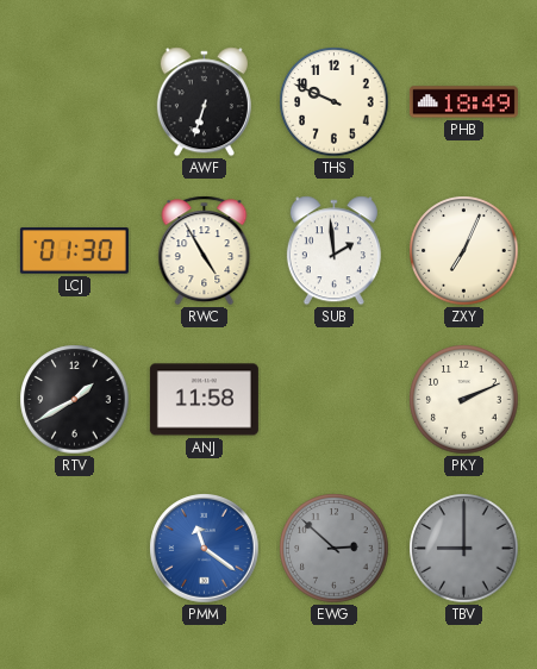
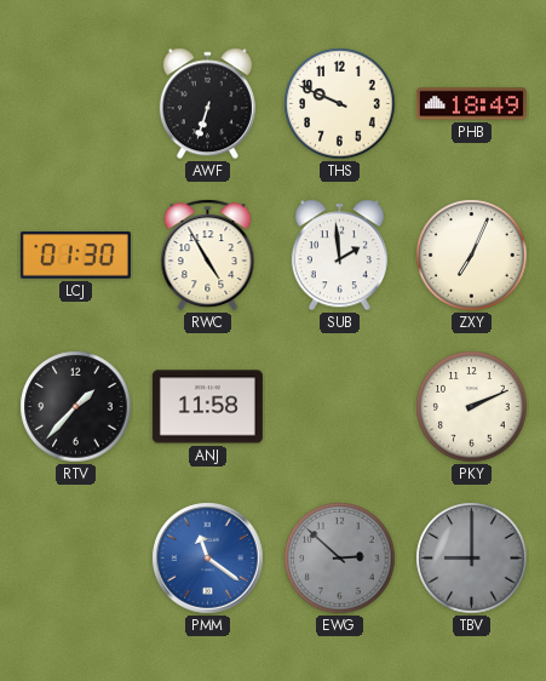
RTV: 1:40 -> 1:37
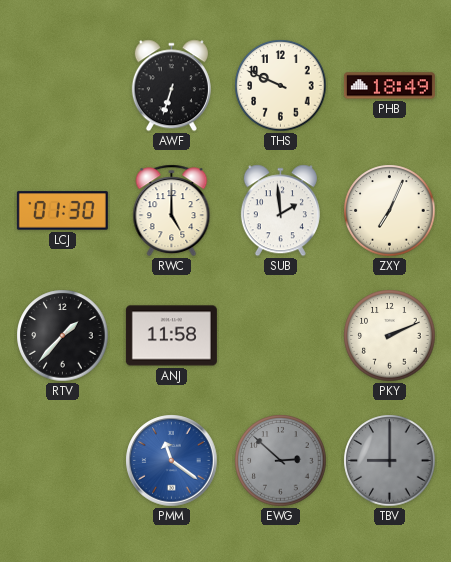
RWC: 4:55 -> 5:00
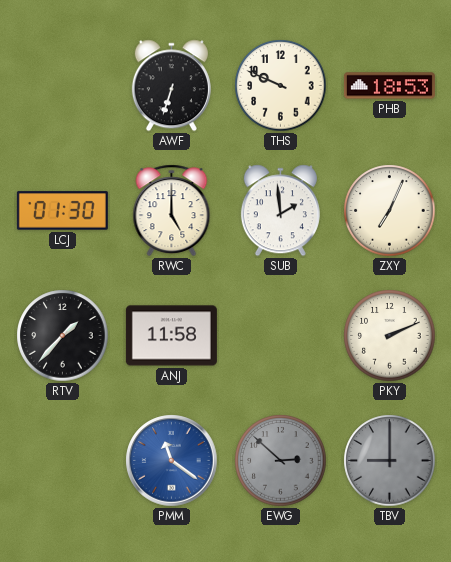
PHB: 18:49 -> 18:53
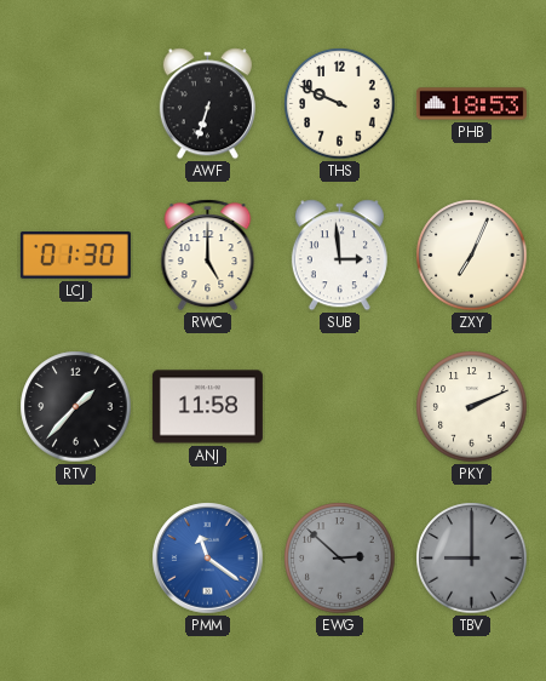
SUB: 1:59 -> 2:59
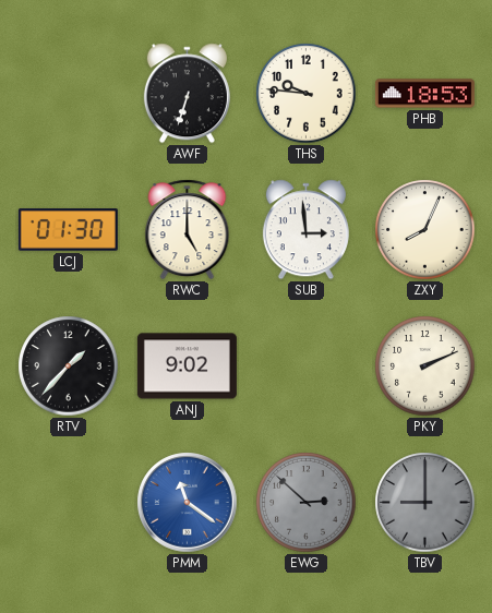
THS: 9:49 -> 9:46
ZXY: 7:04 -> 8:04
ANJ: 11:58 -> 9:02
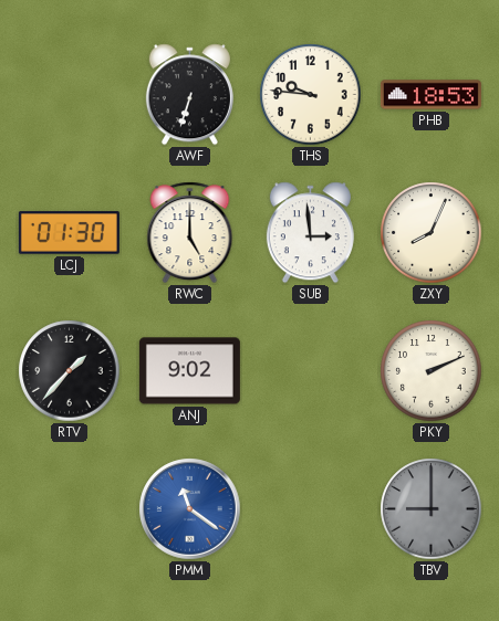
EWG: 2:52 -> none
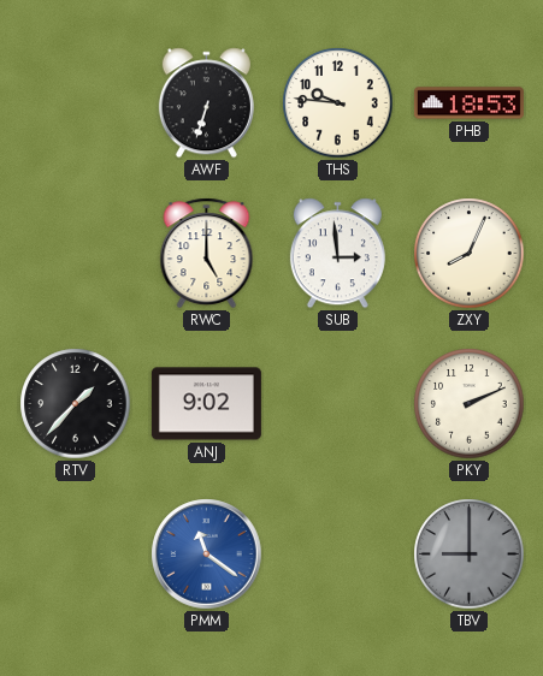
LCJ: 01:30 -> none
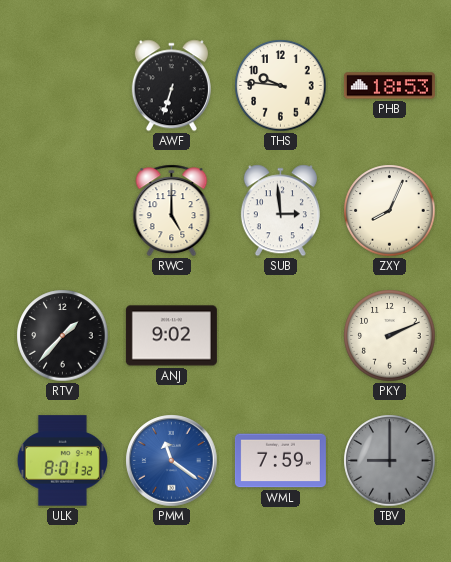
ULK: none -> 8:01
WML: none -> 7:59
